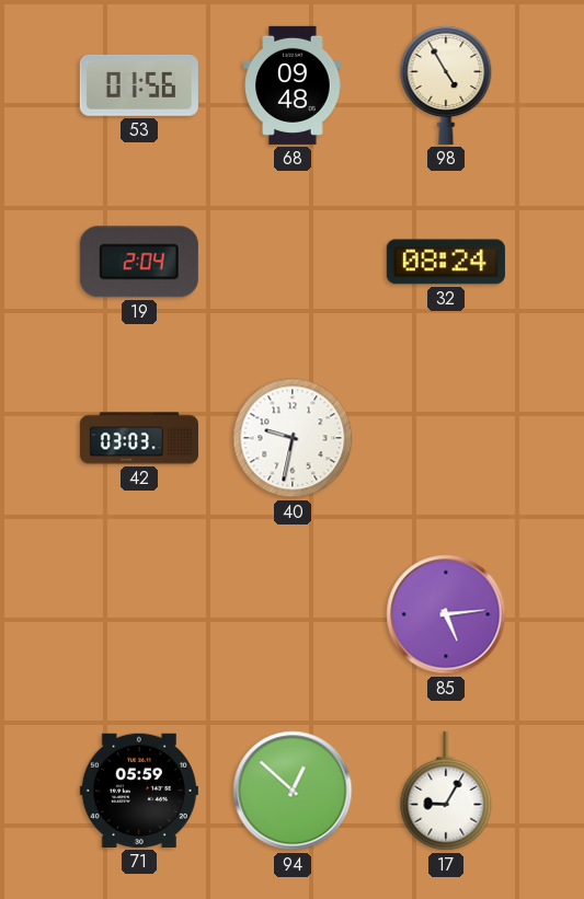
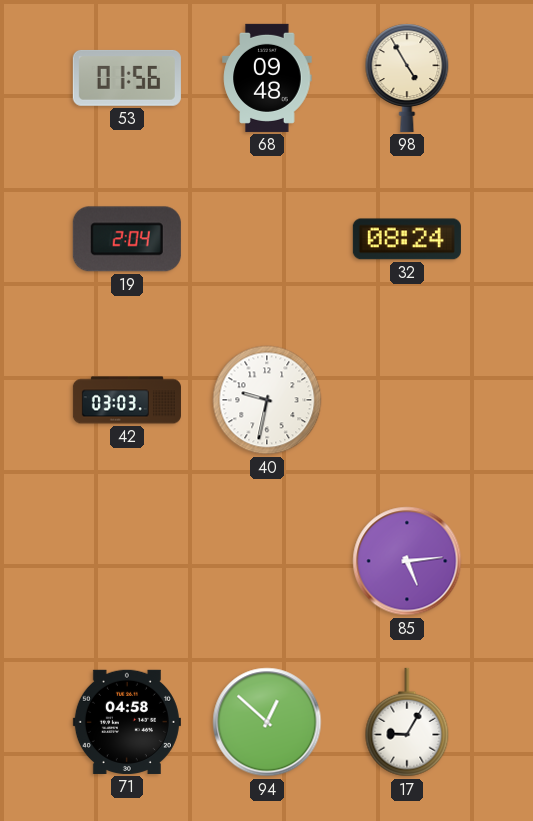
71: 05:59 -> 04:58
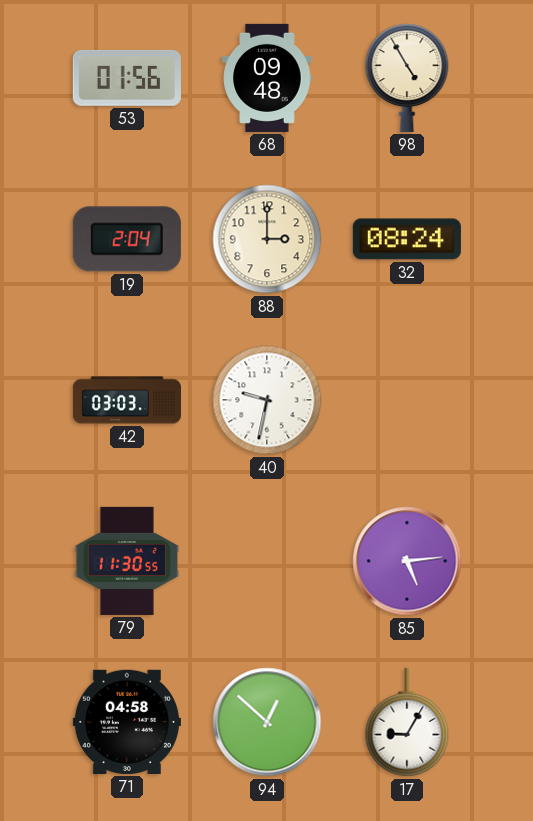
88: none -> 3:00
79: none -> 11:30
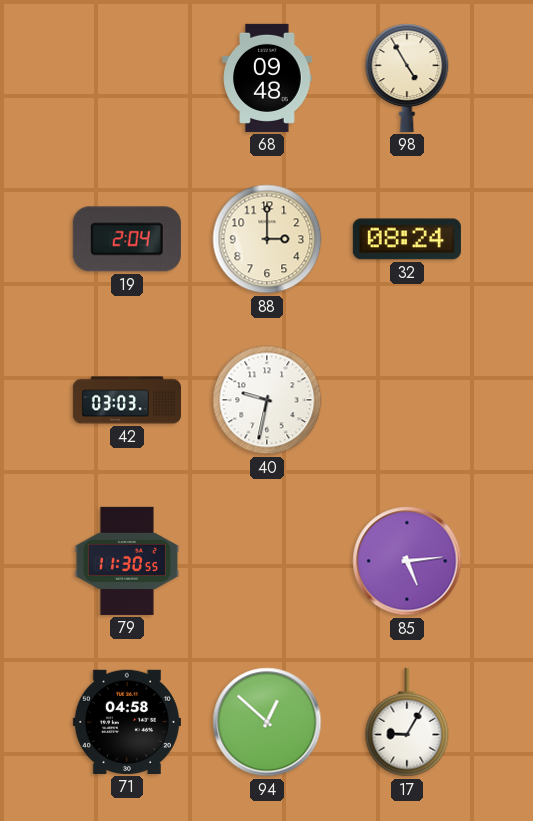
53: 01:56 -> none
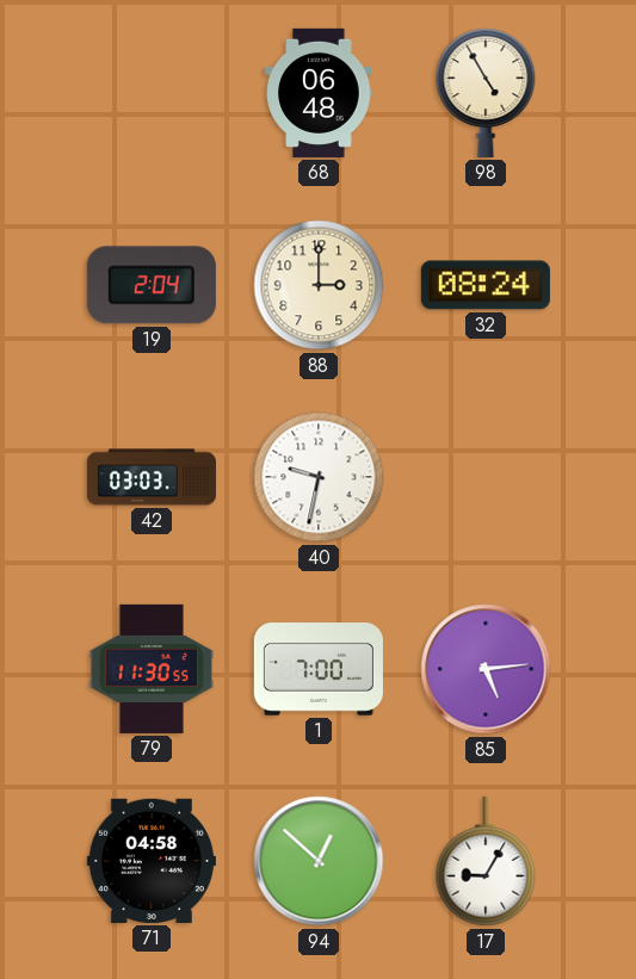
68: 09:48 -> 06:48
1: none -> 7:00
